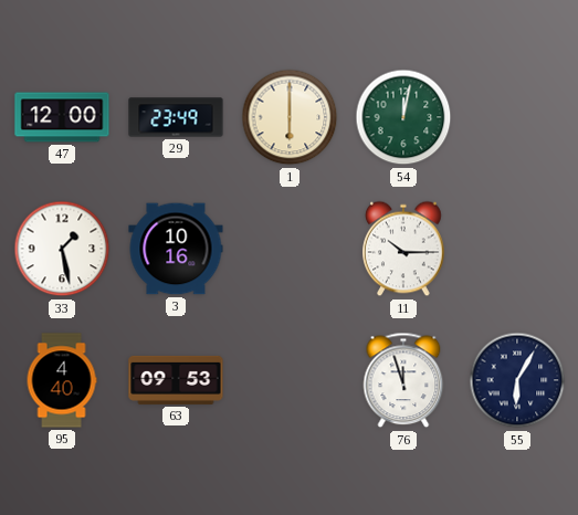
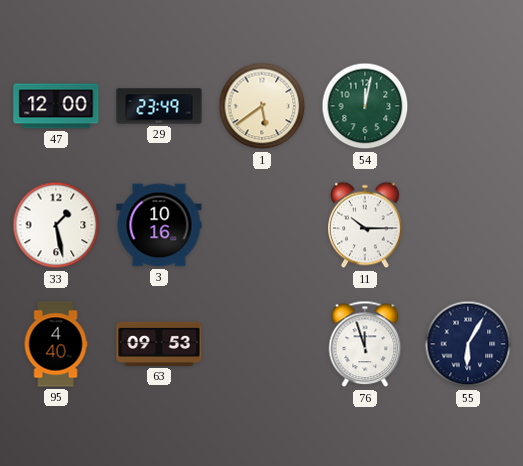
1: 6:00 -> 5:39
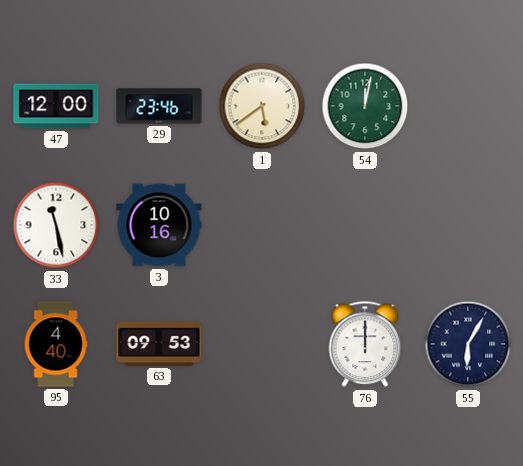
29: 23:49 -> 23:46
33: 1:28 -> 11:28
11: 10:15 -> none
76: 11:57 -> 12:00
